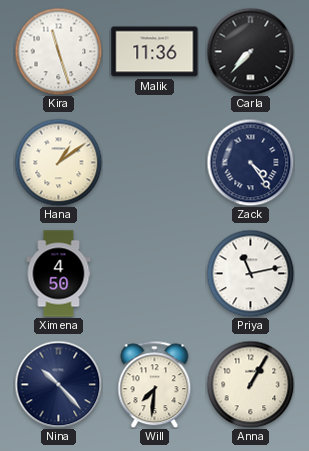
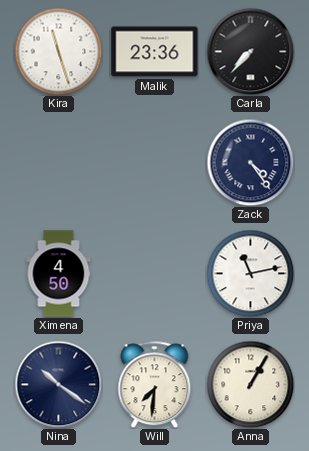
Malik: 11:36 -> 23:36
Hana: 1:09 -> none
Nina: 10:23 -> 10:21
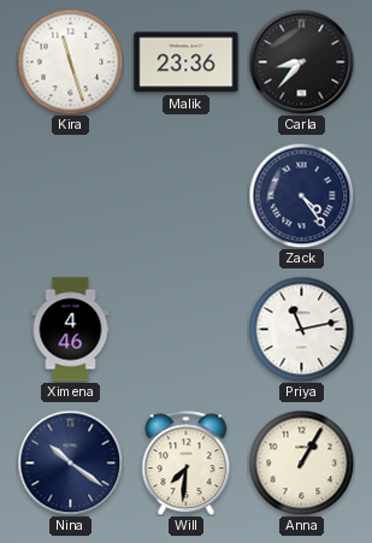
Carla: 7:37 -> 8:37
Ximena: 4:50 -> 4:46
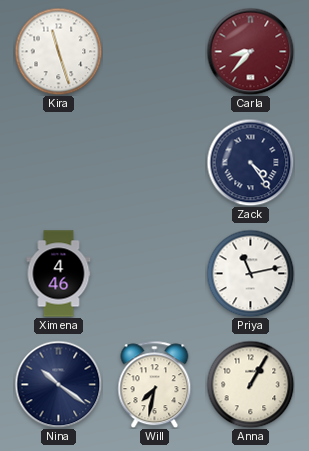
Malik: 23:36 -> none
Carla dial: black -> burgundy
Will: 7:31 -> 7:32
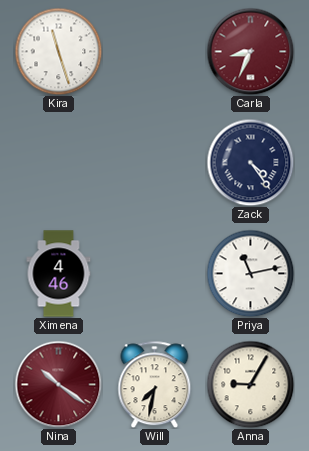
Carla: 8:37 -> 8:34
Nina dial: navy -> burgundy
Anna: 1:05 -> 9:05
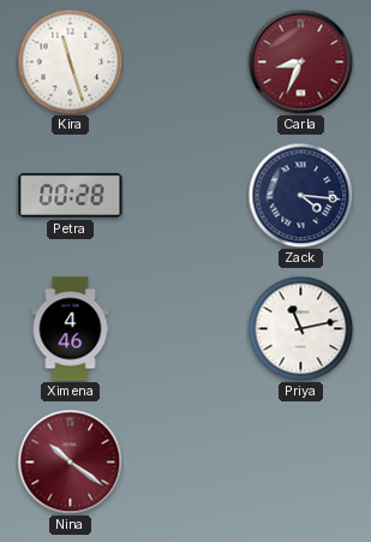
Petra: none -> 00:28
Zack: 4:24 -> 4:16
Will: 7:32 -> none
Anna: 9:05 -> none
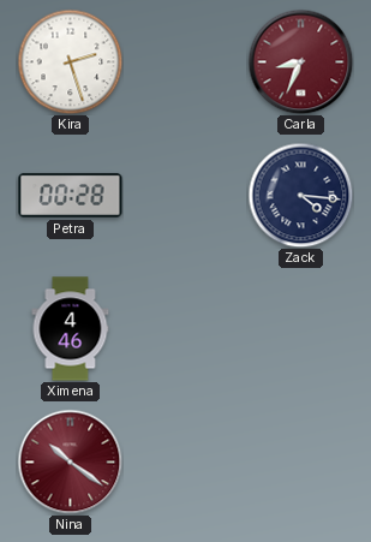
Kira: 11:27 -> 2:27
Priya: 11:13 -> none
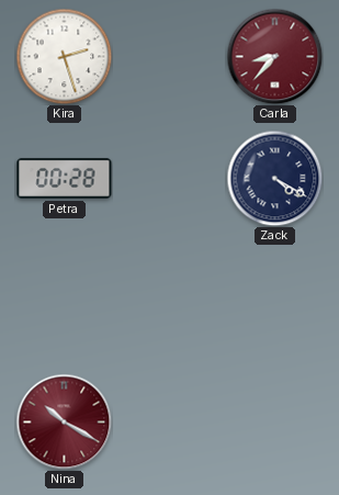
Carla: 8:34 -> 8:37
Zack: 4:16 -> 4:20
Ximena: 4:46 -> none
Nina: 10:21 -> 10:20
